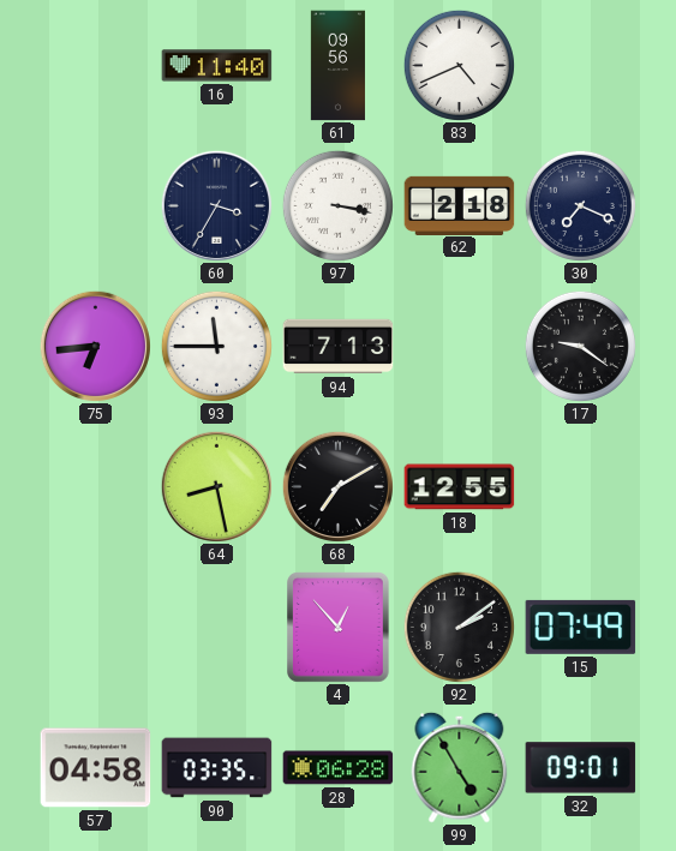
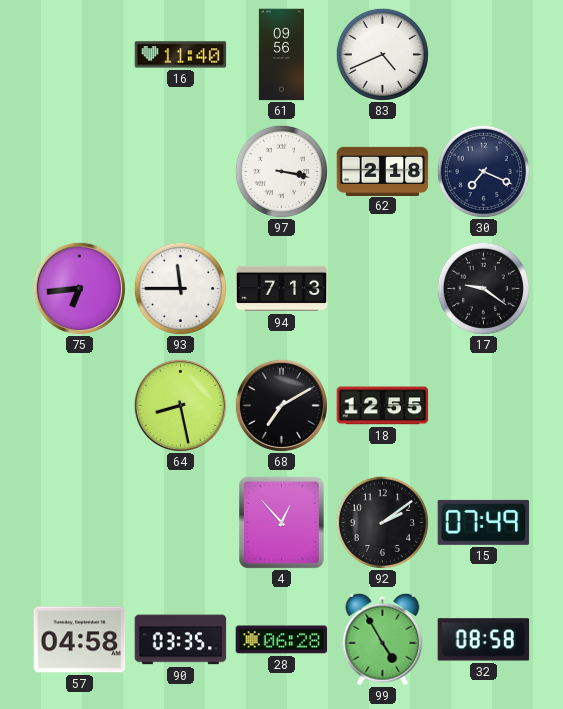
60: 3:35 -> none
32: 09:01 -> 08:58
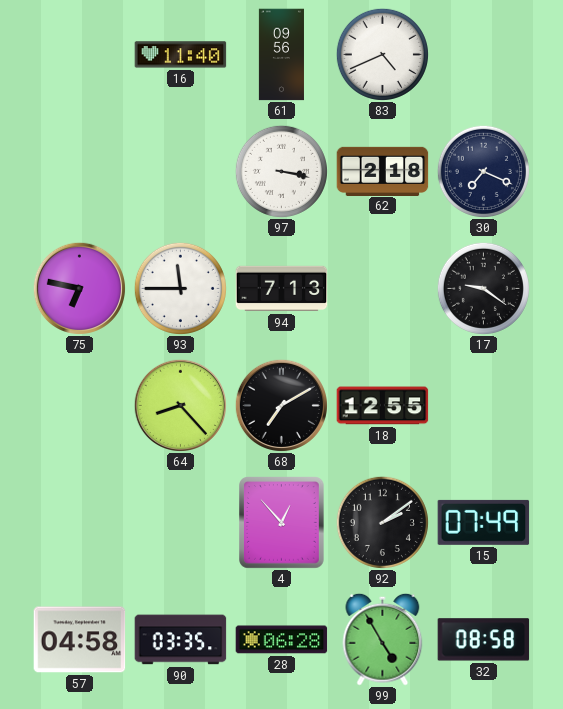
75: 6:44 -> 6:47
64: 8:28 -> 8:23
